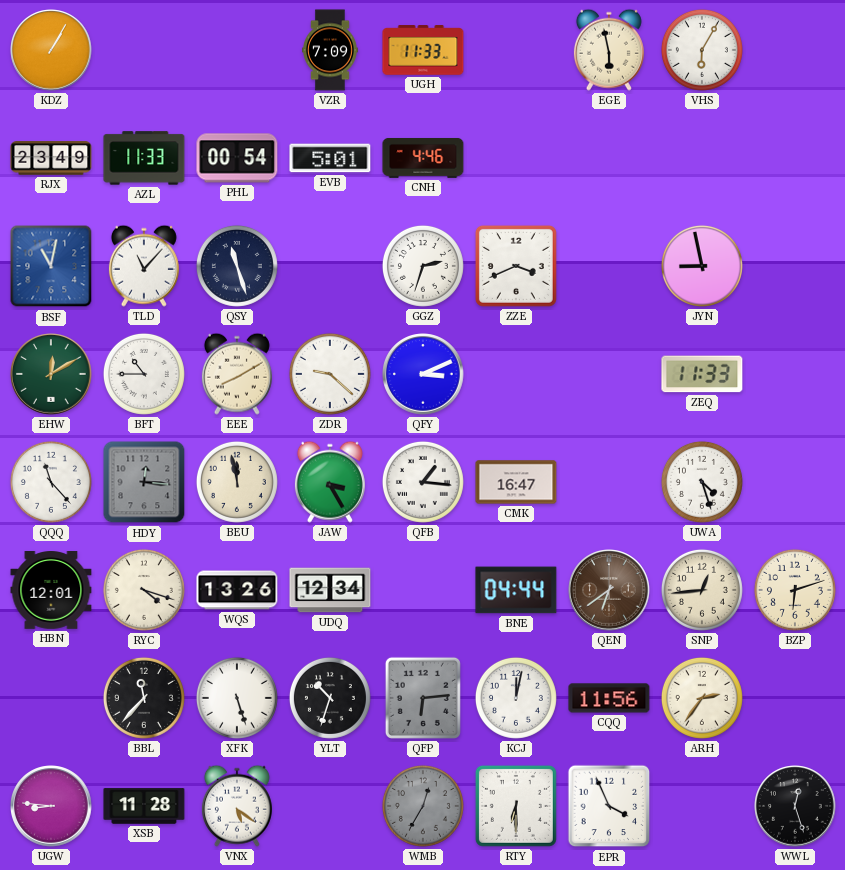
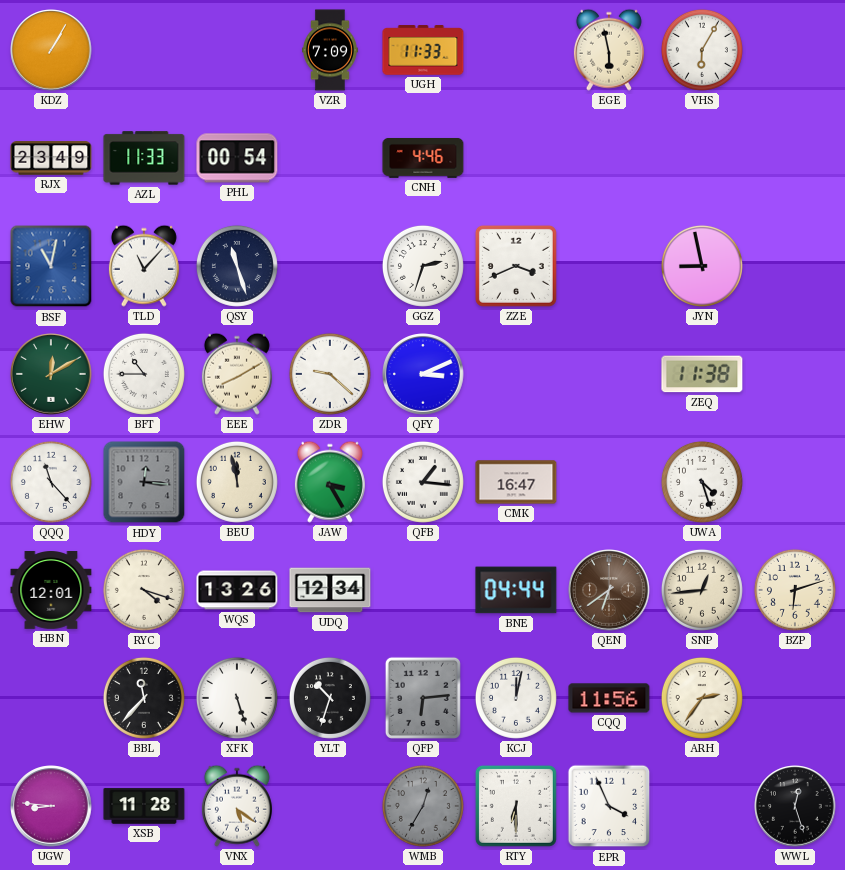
EVB: 5:01 -> none
ZEQ: 11:33 -> 11:38
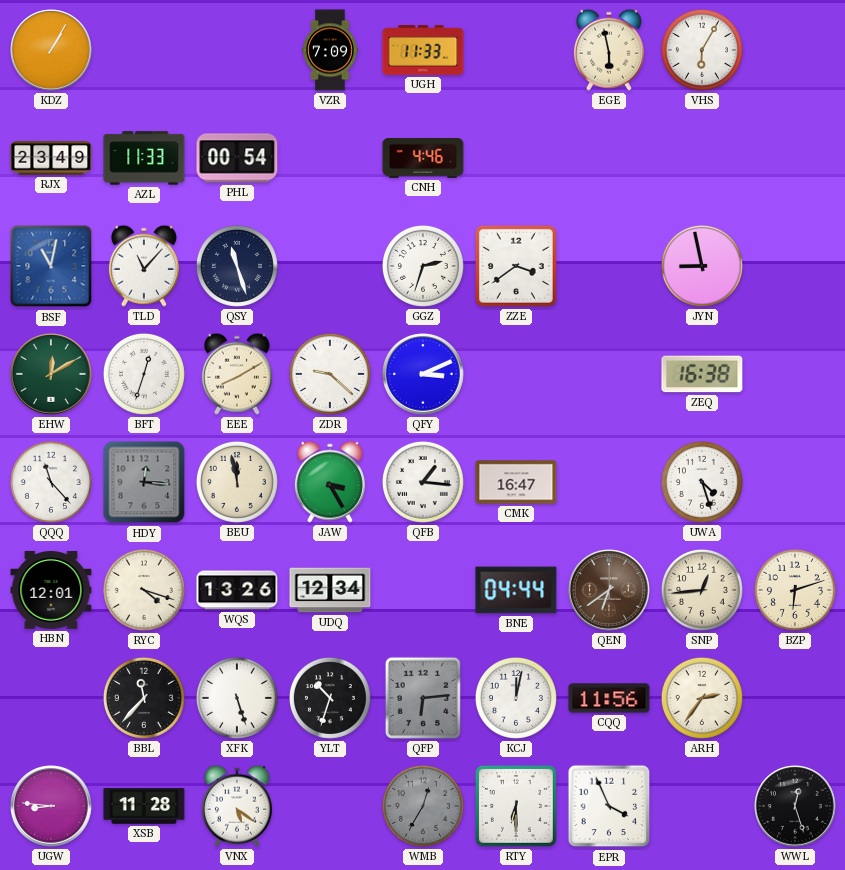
ZZE: 3:41 -> 3:39
BFT: 10:45 -> 12:33
ZEQ: 11:38 -> 16:38
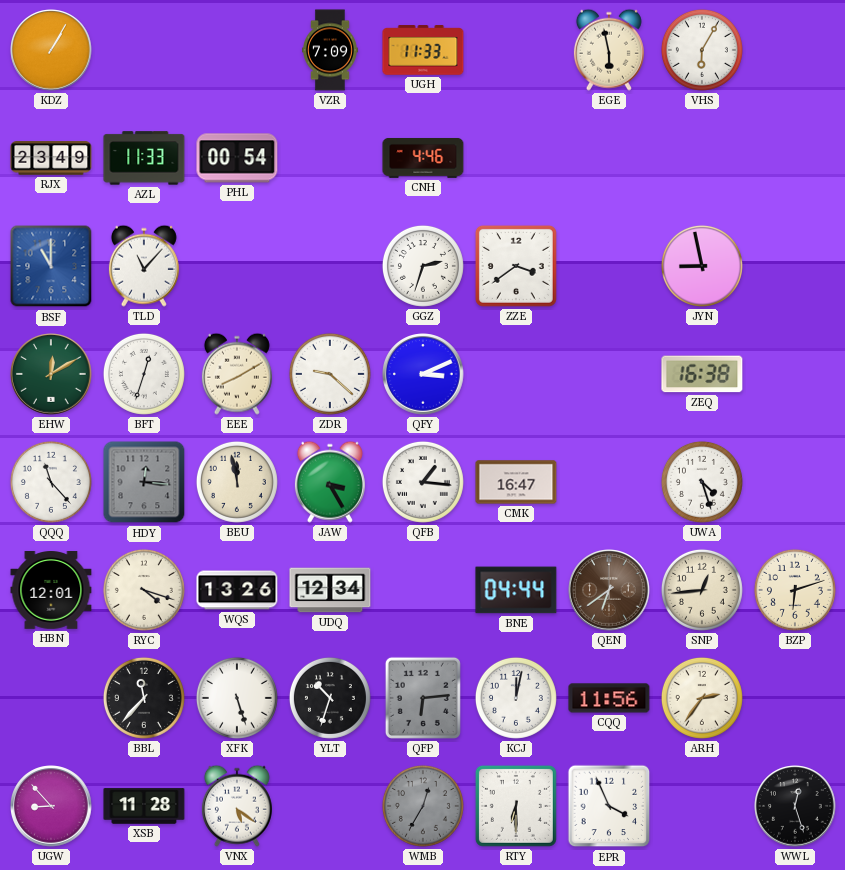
BSF: 11:02 -> 11:00
QSY: 11:27 -> none
UGW: 8:46 -> 8:53
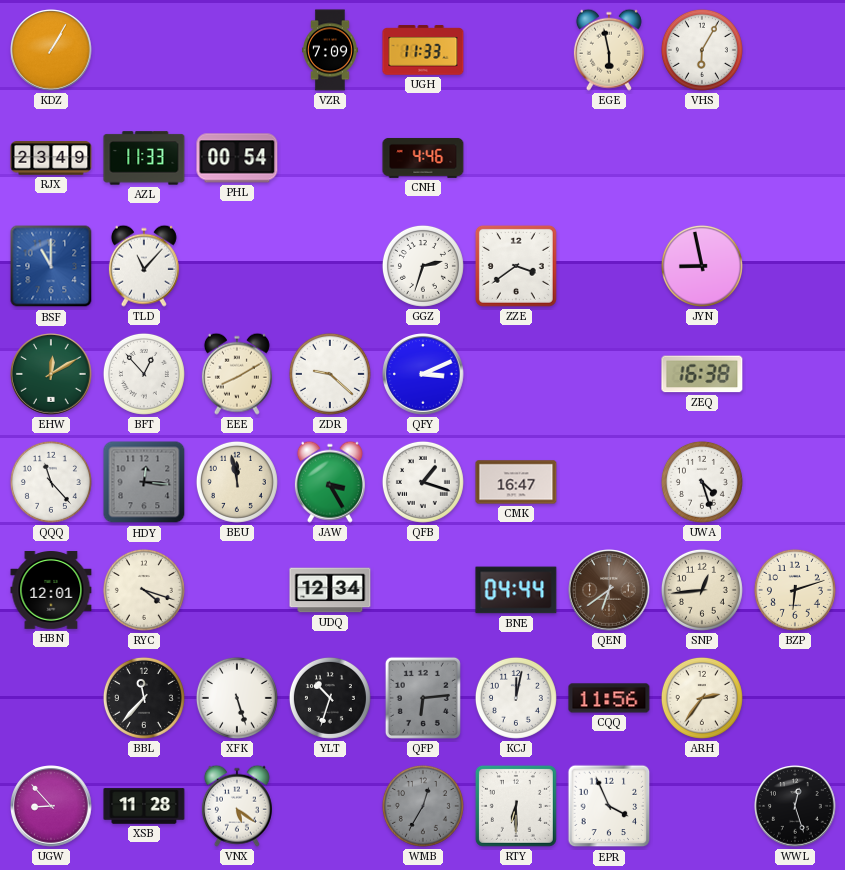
BFT: 12:33 -> 12:53
QFB: 1:16 -> 1:18
WQS: 13:26 -> none
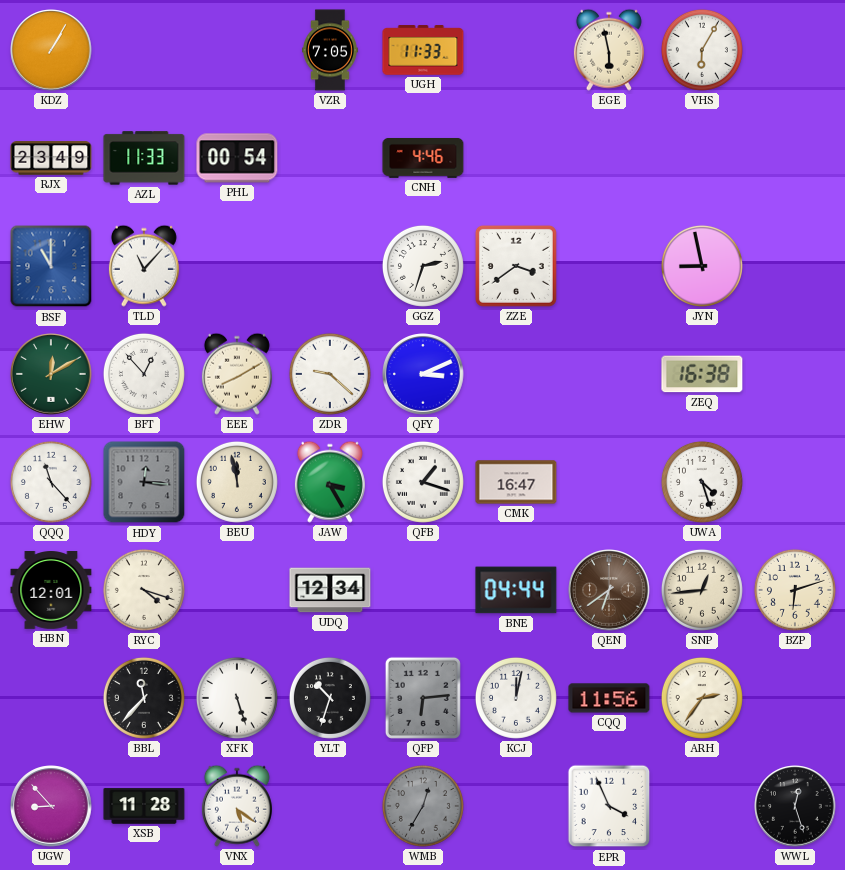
VZR: 7:09 -> 7:05
RTY: 6:30 -> none
